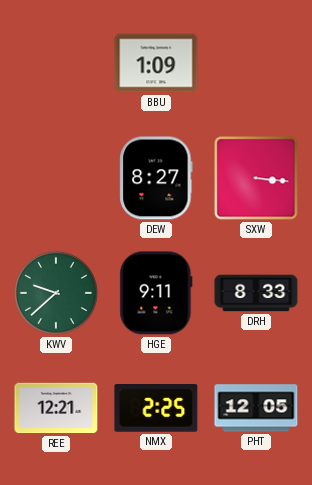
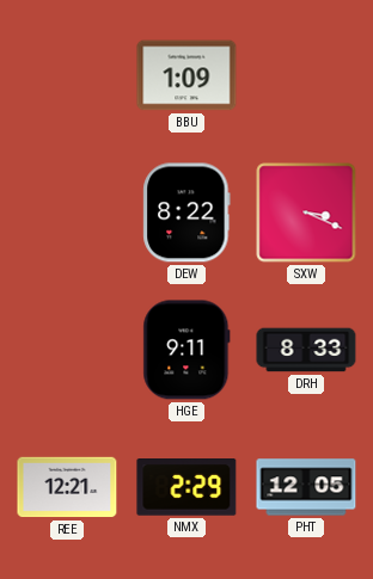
DEW: 8:27 -> 8:22
SXW: 3:16 -> 3:19
KWV: 9:38 -> none
NMX: 2:25 -> 2:29
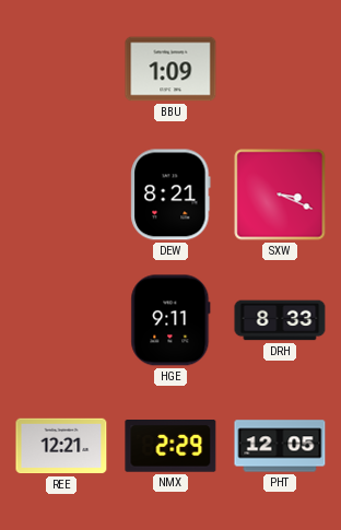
DEW: 8:22 -> 8:21
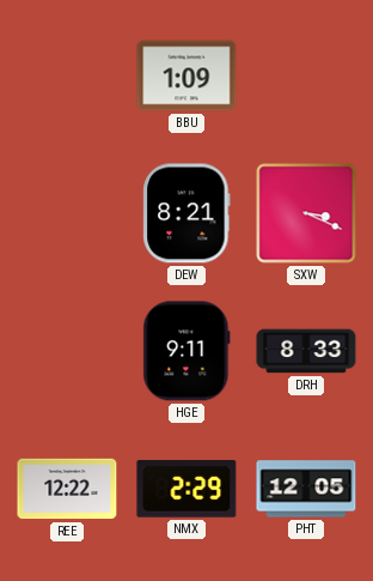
REE: 12:21 -> 12:22
